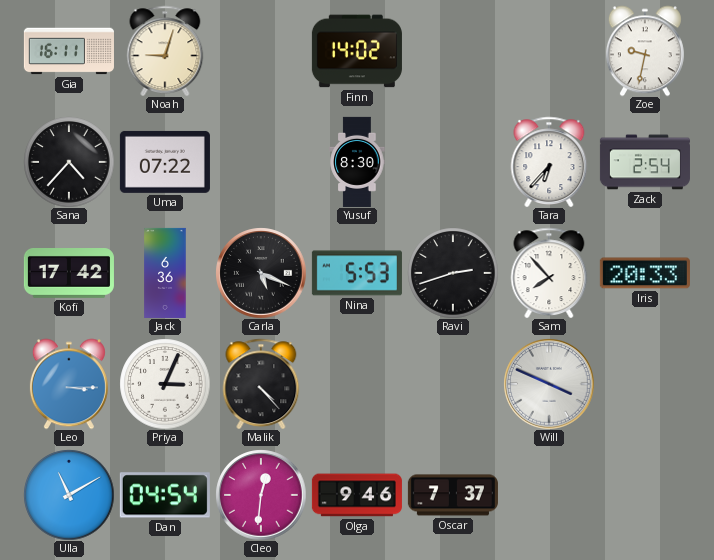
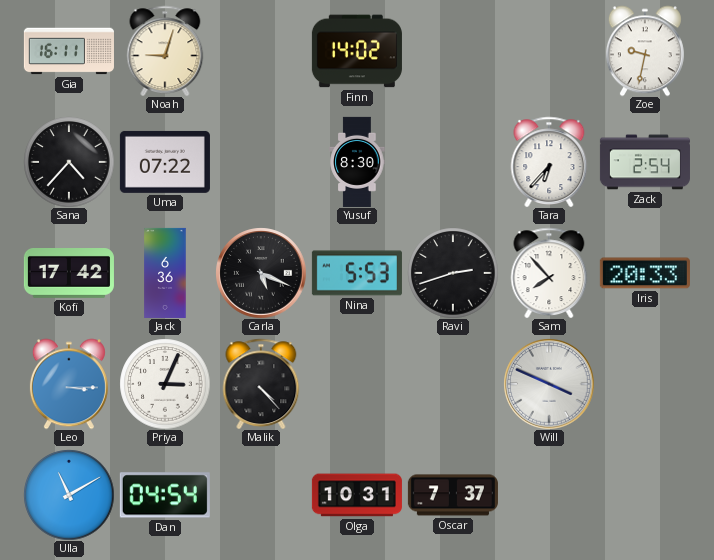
Cleo: 12:31 -> none
Olga: 9:46 -> 10:31
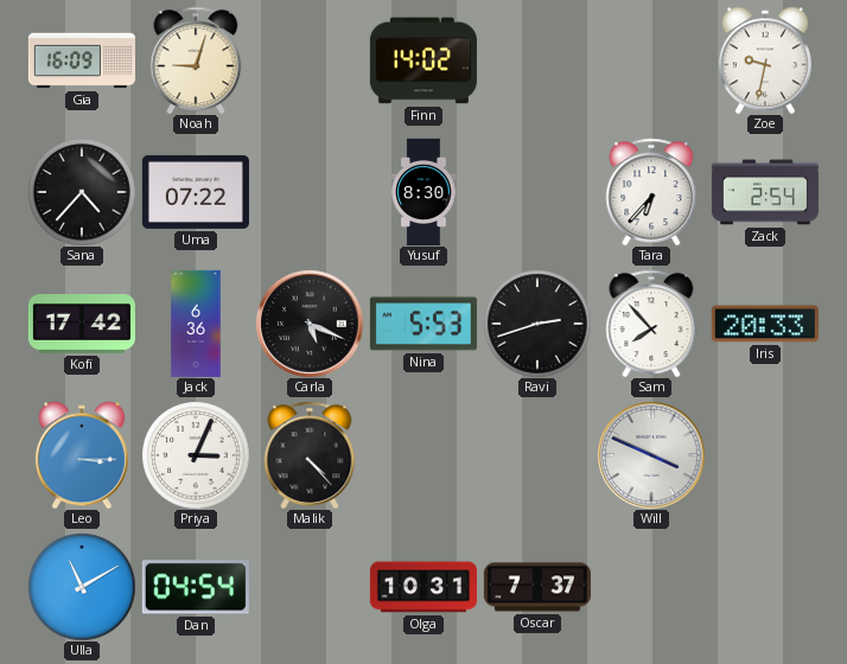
Gia: 16:11 -> 16:09
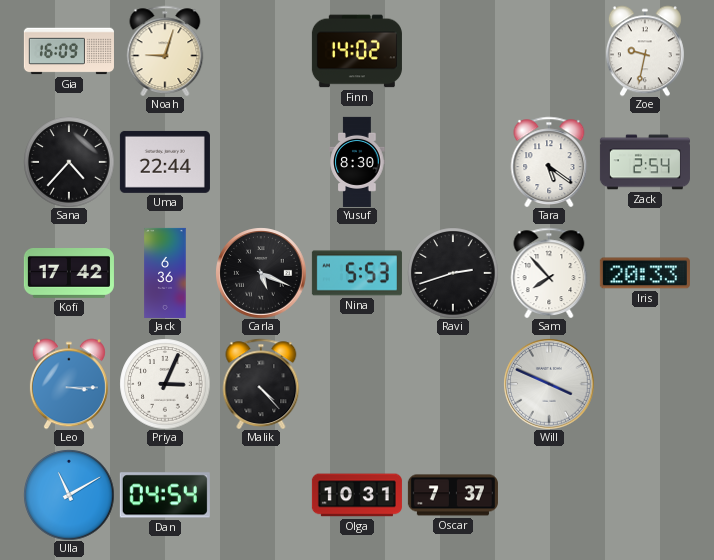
Uma: 07:22 -> 22:44
Tara: 6:37 -> 5:21
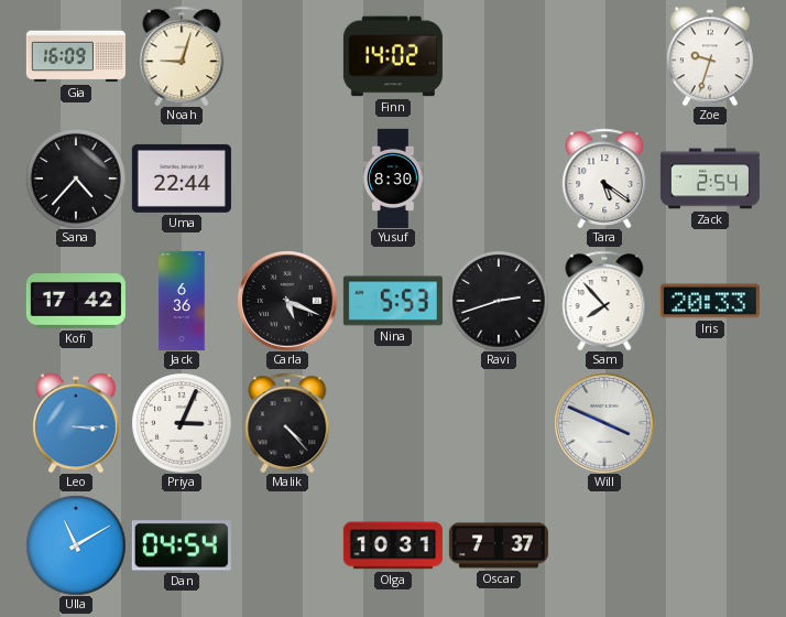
Zoe: 9:32 -> 9:33
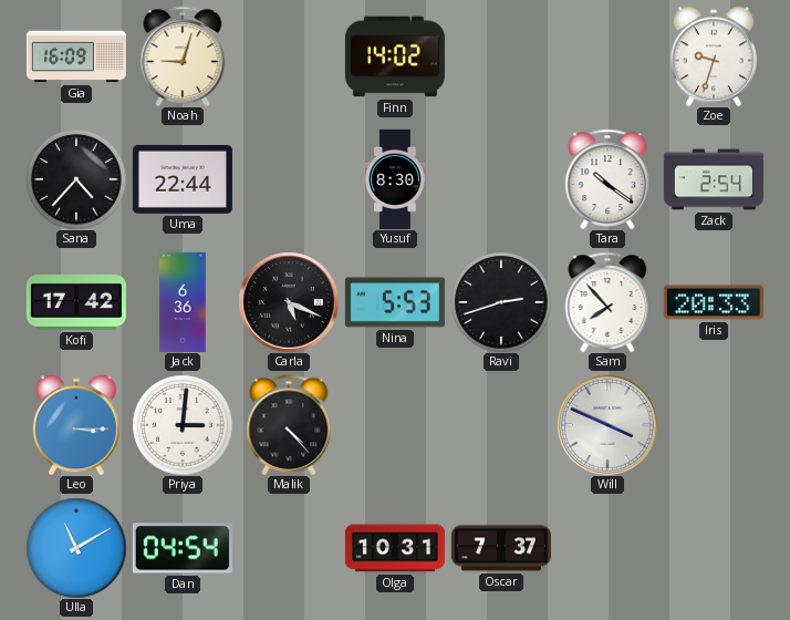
Tara: 5:21 -> 10:21
Priya: 3:04 -> 3:01
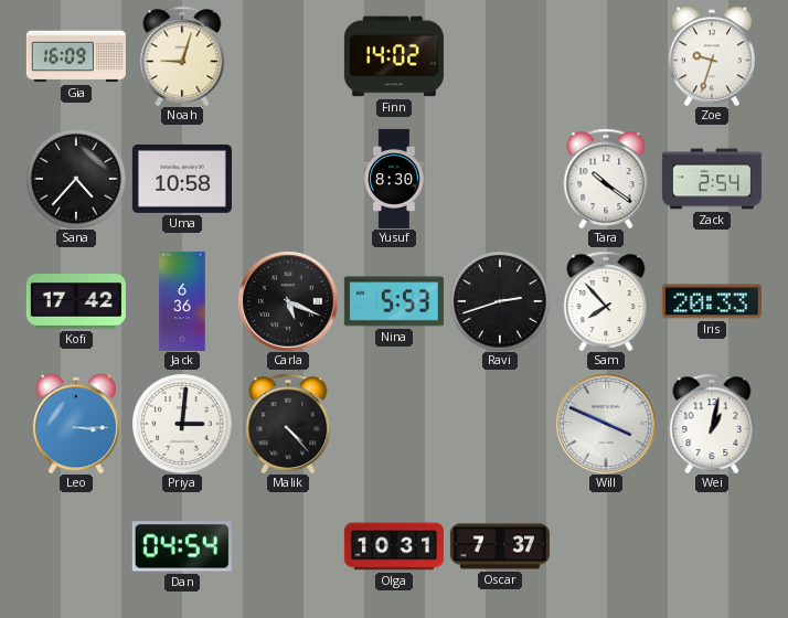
Uma: 22:44 -> 10:58
Wei: none -> 1:02
Ulla: 11:10 -> none
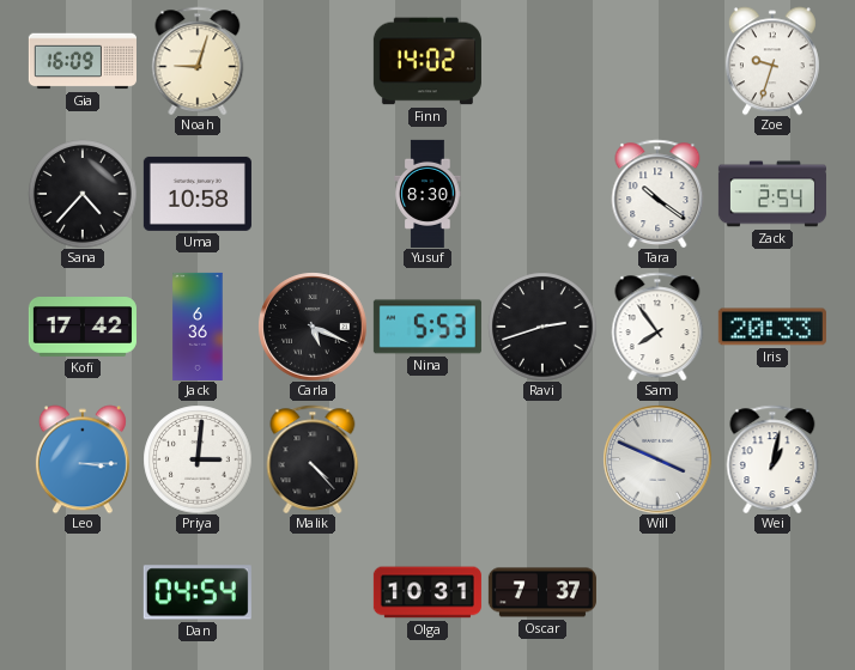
Sam: 7:53 -> 7:54
